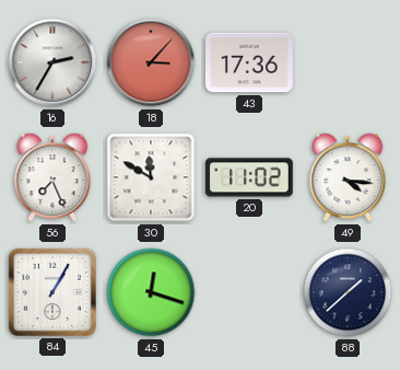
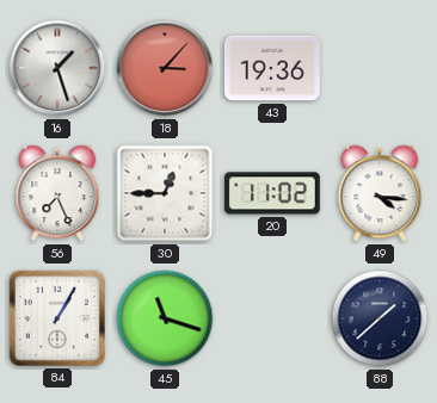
16: 2:35 -> 1:27
43: 17:36 -> 19:36
30: 11:50 -> 12:45
45: 12:18 -> 11:18
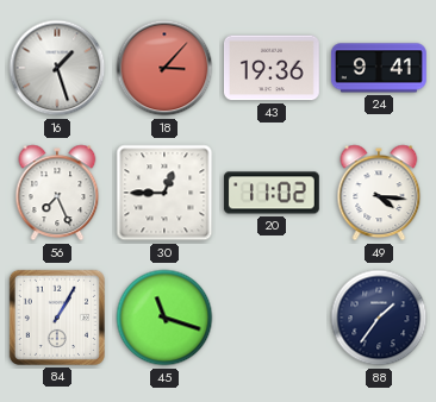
24: none -> 9:41
88: 1:38 -> 1:36
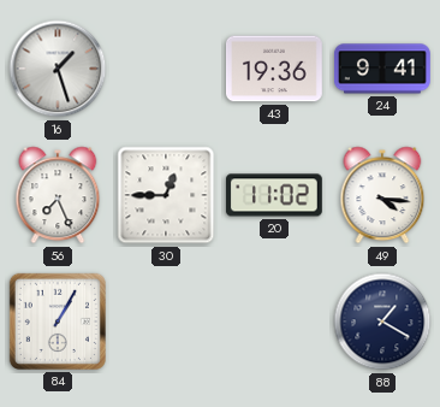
18: 3:07 -> none
45: 11:18 -> none
88: 1:36 -> 1:20
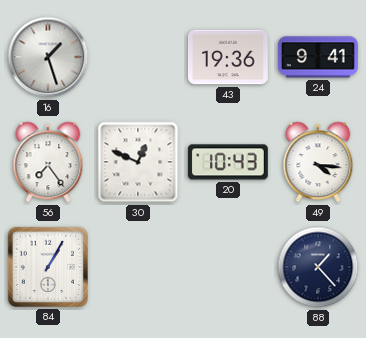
56: 7:26 -> 7:24
30: 12:45 -> 12:49
20: 11:02 -> 10:43
88: 1:20 -> 1:23
